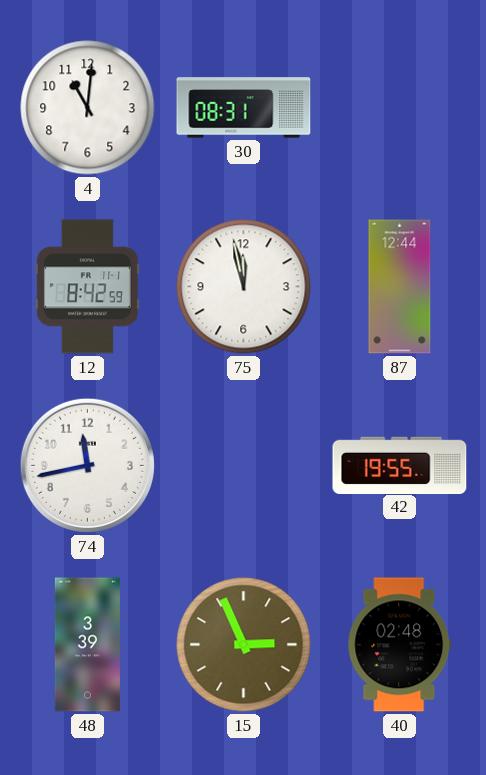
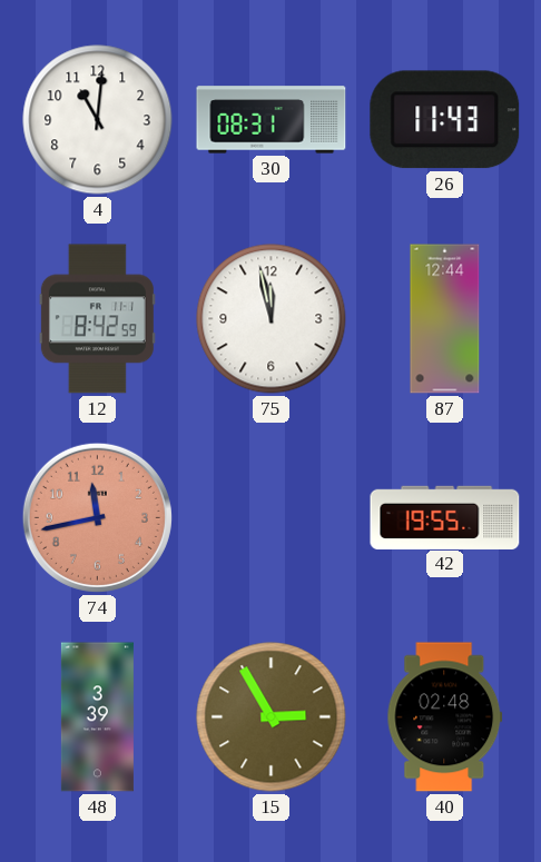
26: none -> 11:43
74 dial: white -> salmon
15: 2:56 -> 2:55
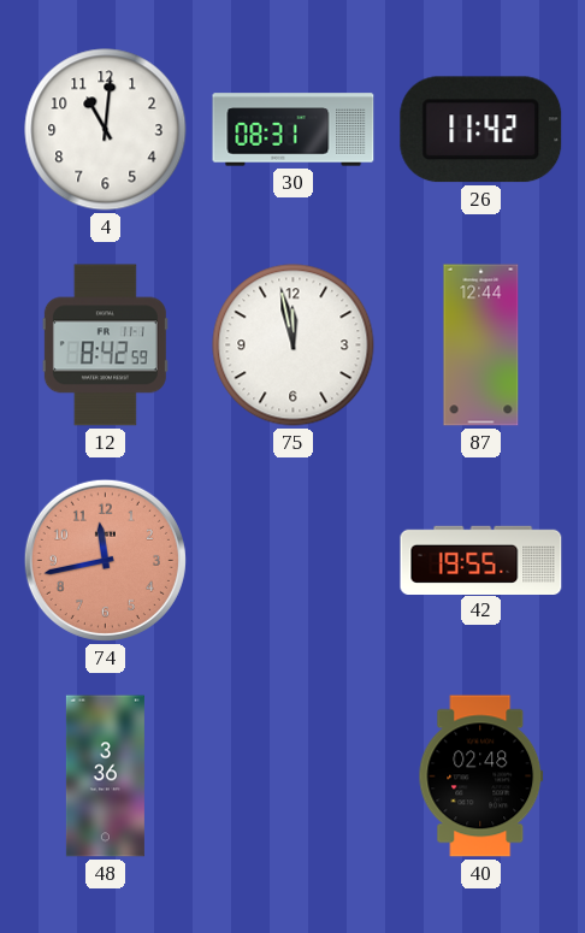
26: 11:43 -> 11:42
48: 3:39 -> 3:36
15: 2:55 -> none
